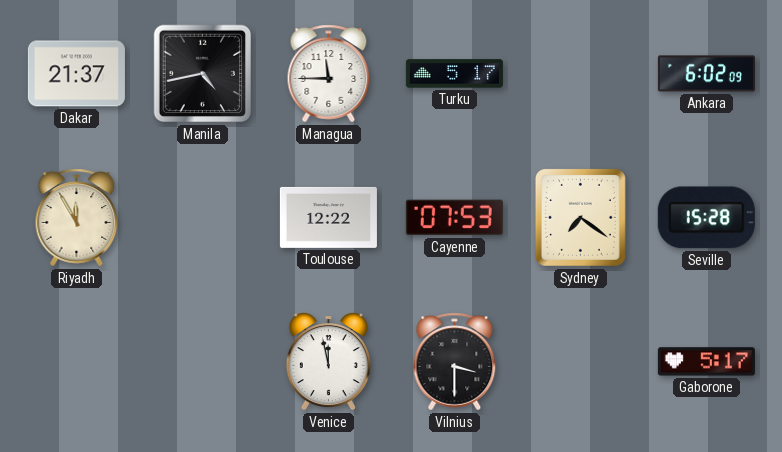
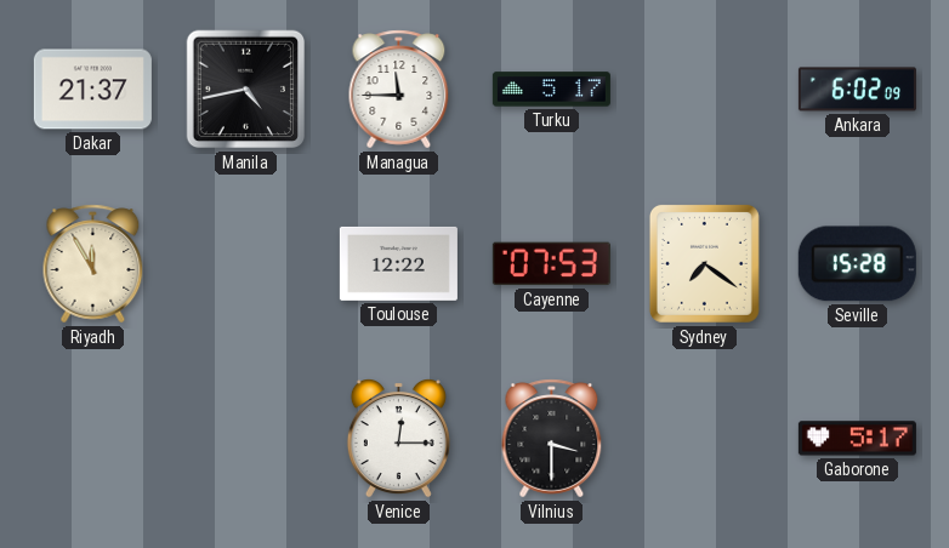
Venice: 11:58 -> 12:15
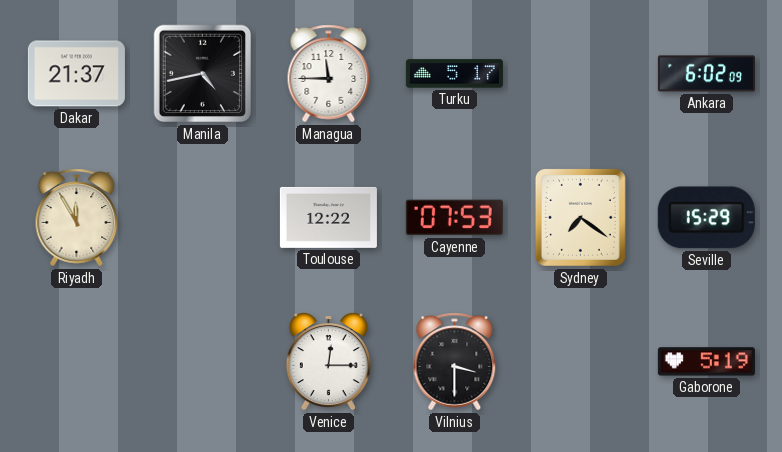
Seville: 15:28 -> 15:29
Gaborone: 5:17 -> 5:19
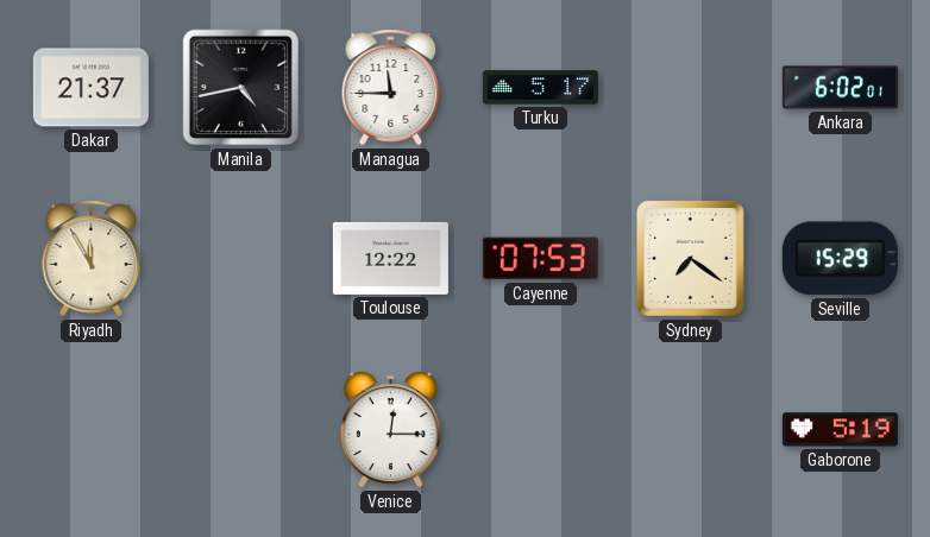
Ankara: 6:02:09 -> 6:02:01
Vilnius: 3:30 -> none
